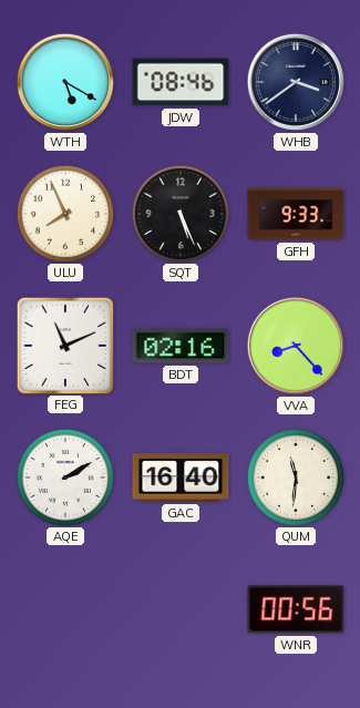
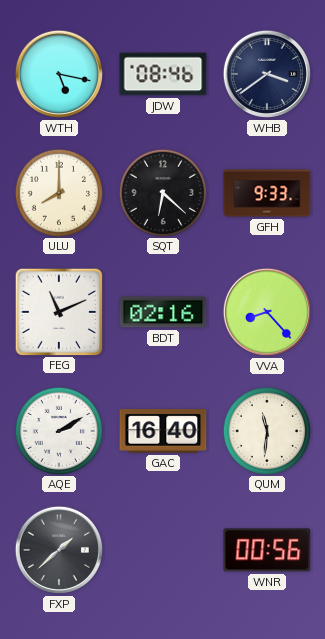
WTH: 5:20 -> 5:17
ULU: 7:56 -> 8:00
SQT: 5:26 -> 6:22
FXP: none -> 1:38
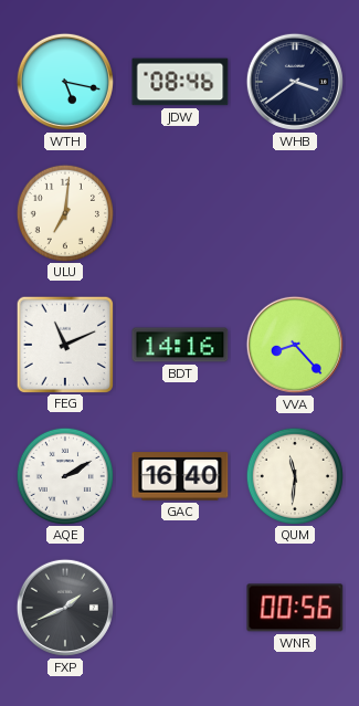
ULU: 8:00 -> 7:01
SQT: 6:22 -> none
GFH: 9:33 -> none
BDT: 02:16 -> 14:16
FXP: 1:38 -> 1:41
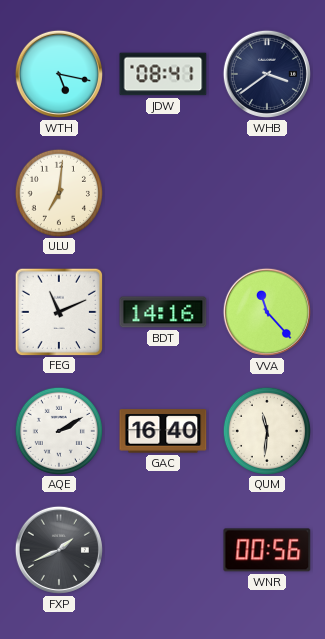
JDW: 08:46 -> 08:41
VVA: 8:23 -> 11:23
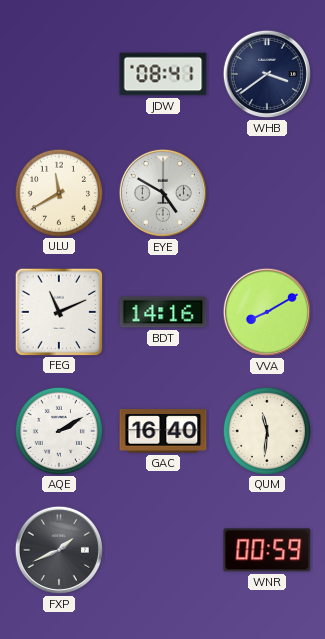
WTH: 5:17 -> none
ULU: 7:01 -> 11:40
EYE: none -> 4:50
VVA: 11:23 -> 8:10
WNR: 00:56 -> 00:59
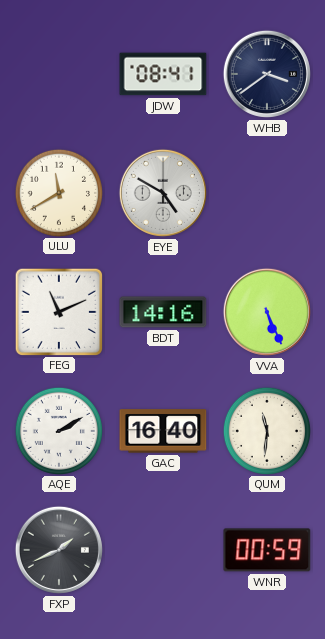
VVA: 8:10 -> 5:26
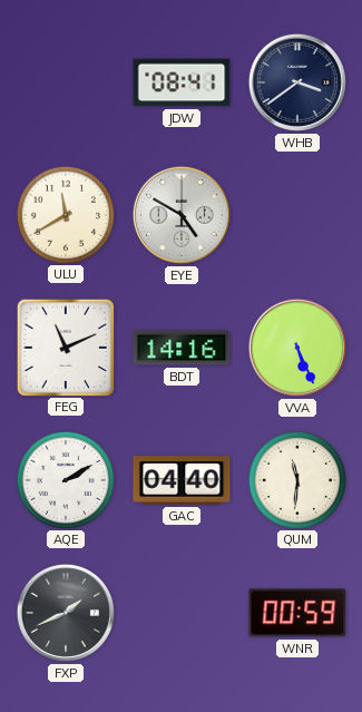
GAC: 16:40 -> 04:40
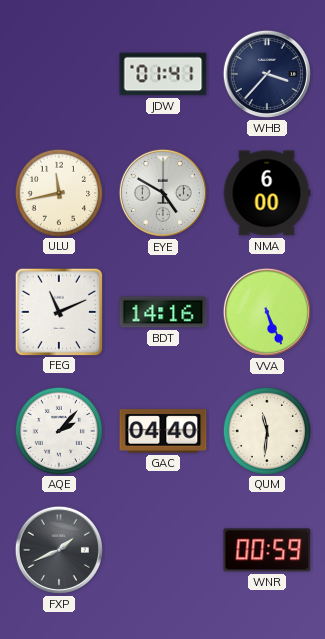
JDW: 08:41 -> 01:41
WHB: 3:39 -> 3:37
ULU: 11:40 -> 11:43
NMA: none -> 6:00
AQE: 2:10 -> 2:07
